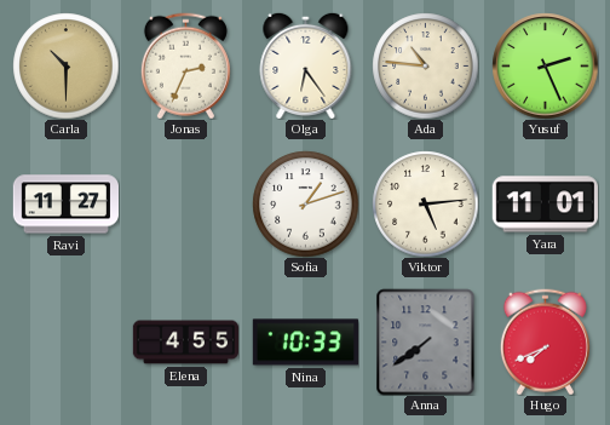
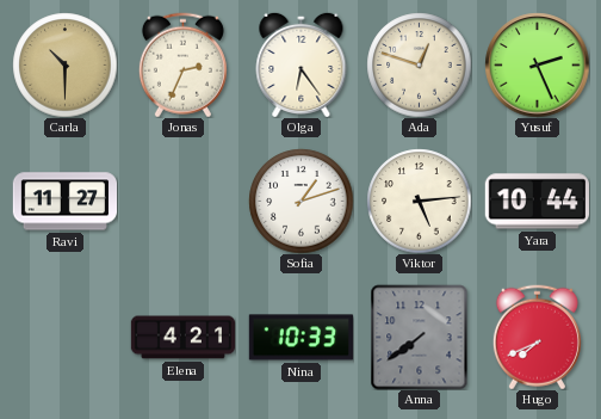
Ada: 10:46 -> 12:48
Yara: 11:01 -> 10:44
Elena: 4:55 -> 4:21
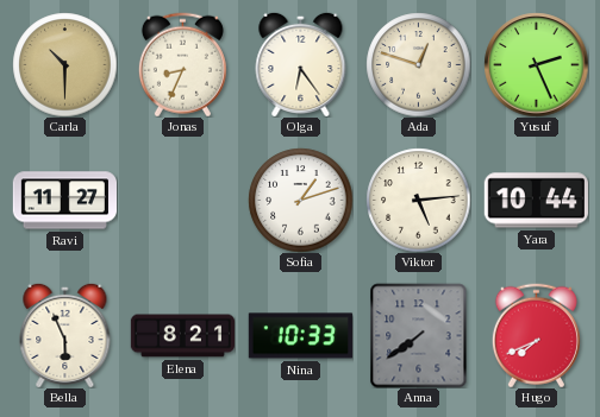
Jonas: 2:34 -> 8:34
Bella: none -> 5:56
Elena: 4:21 -> 8:21
